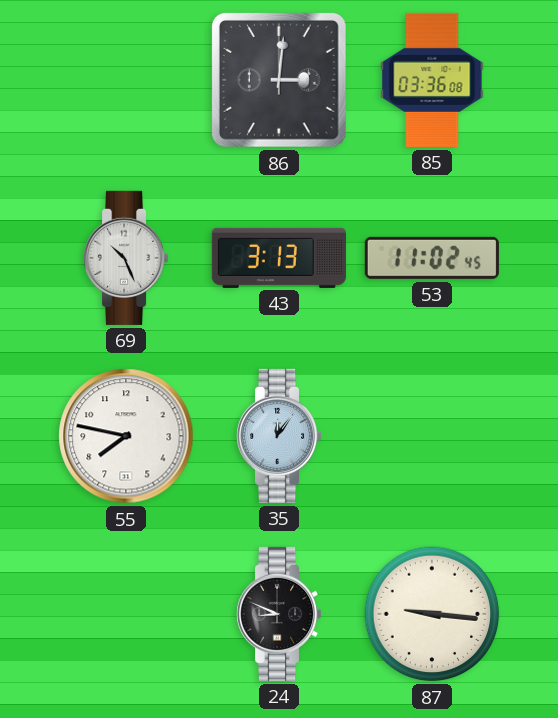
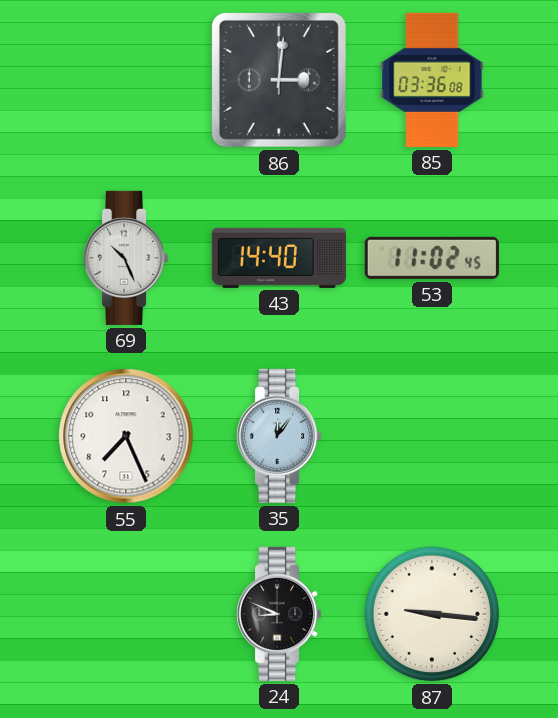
43: 3:13 -> 14:40
55: 7:47 -> 7:26
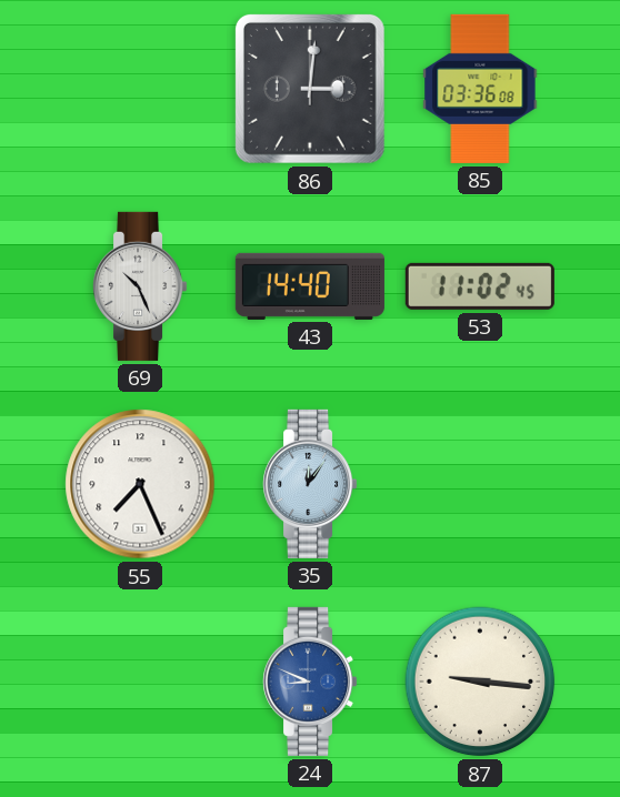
24 dial: black -> blue
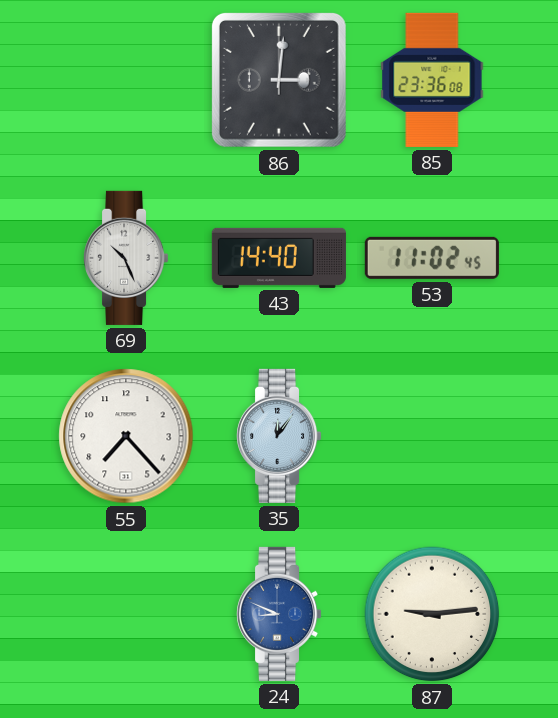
85: 03:36 -> 23:36
55: 7:26 -> 7:23
87: 9:16 -> 9:14
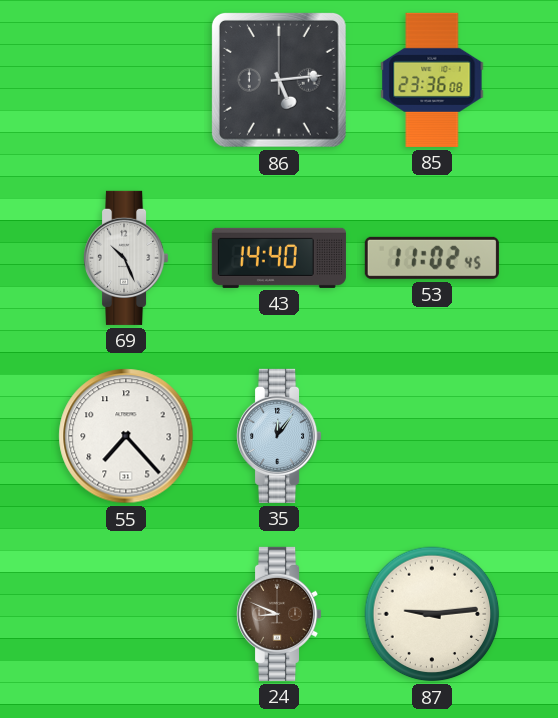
86: 3:01 -> 5:14
24 dial: blue -> brown
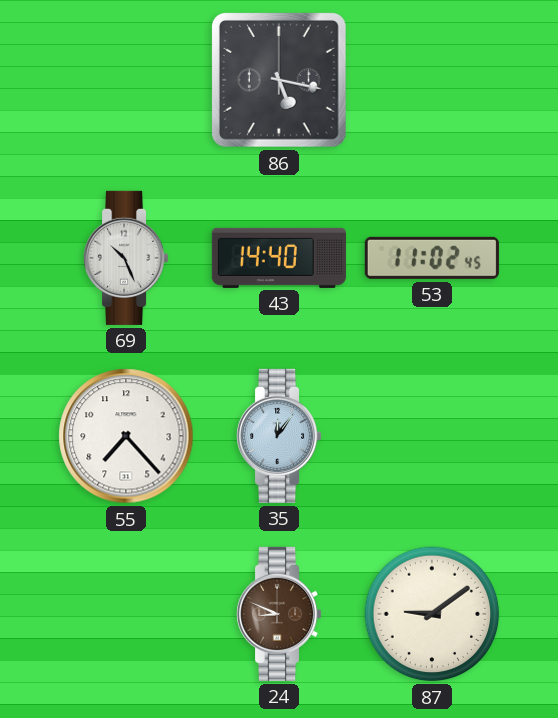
86: 5:14 -> 5:17
85: 23:36 -> none
87: 9:14 -> 9:09
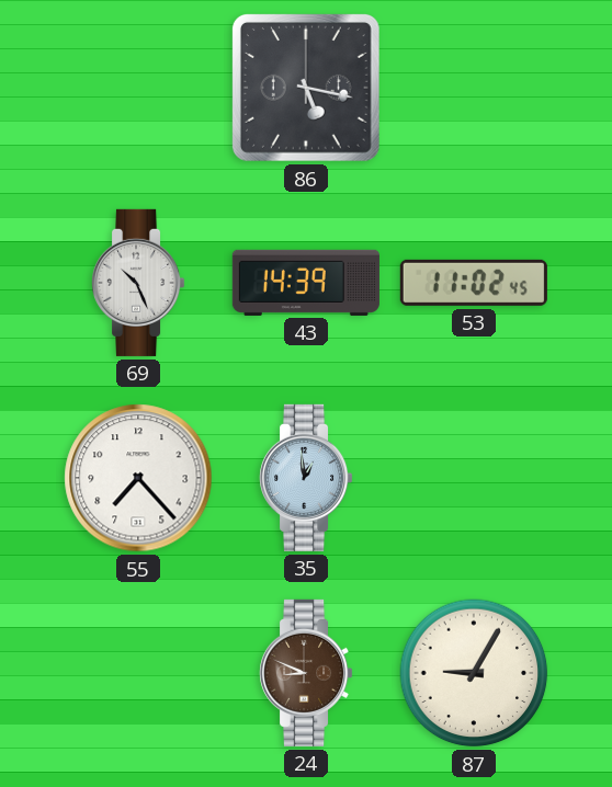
43: 14:40 -> 14:39
35: 12:06 -> 12:59
87: 9:09 -> 9:05
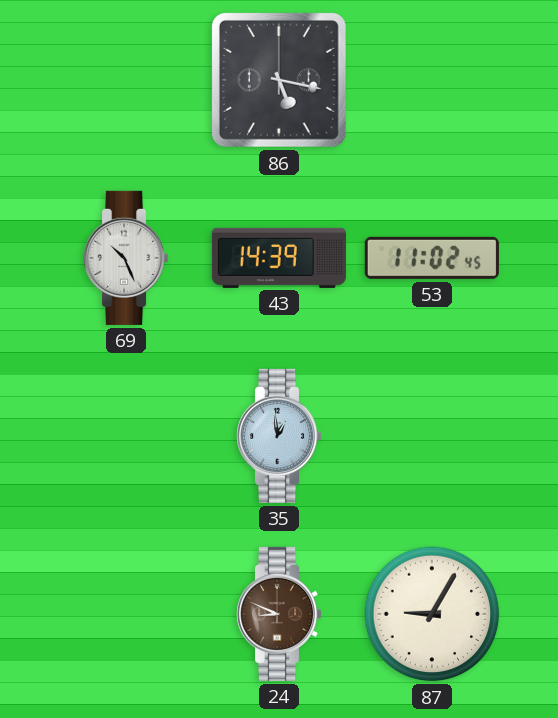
55: 7:23 -> none
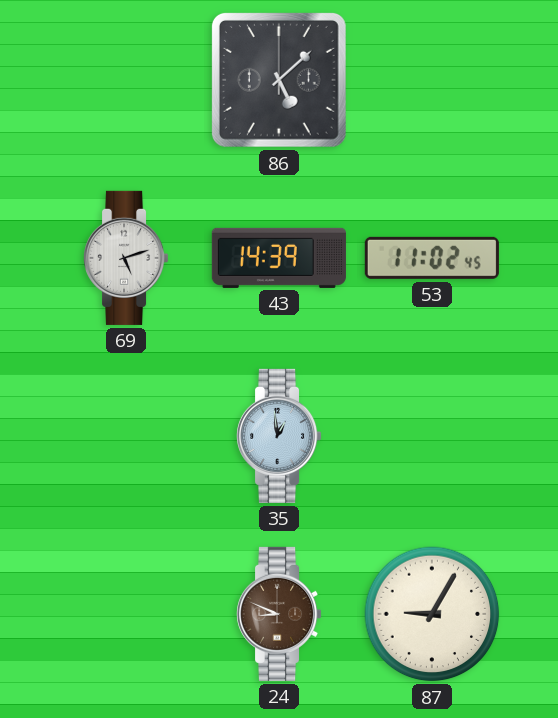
86: 5:17 -> 5:08
69: 10:26 -> 5:12
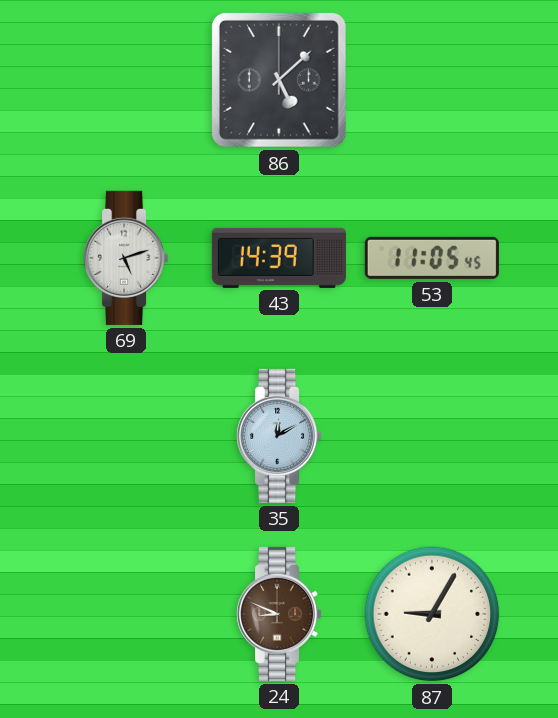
53: 11:02 -> 11:05
35: 12:59 -> 12:10
